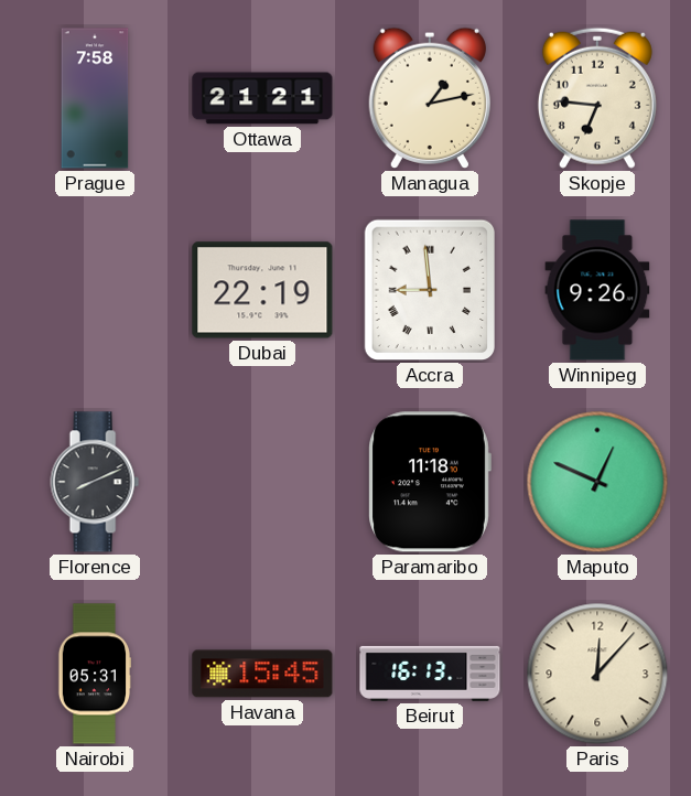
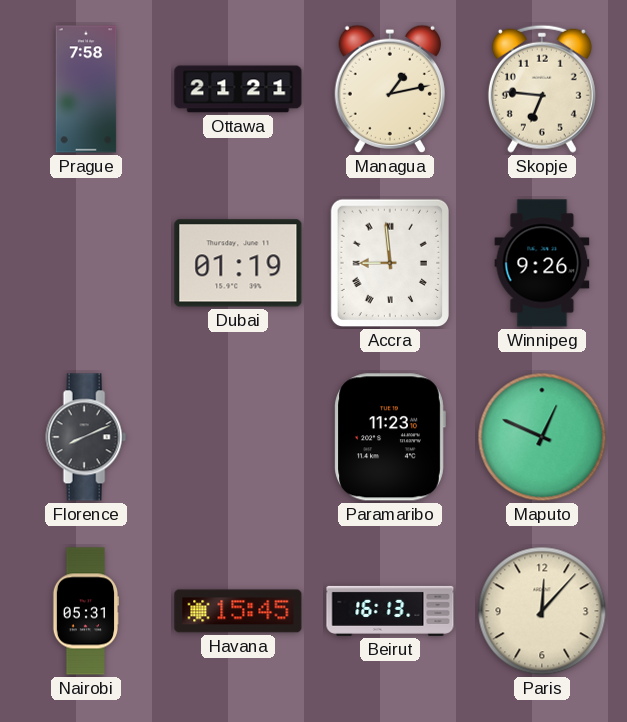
Dubai: 22:19 -> 01:19
Paramaribo: 11:18 -> 11:23
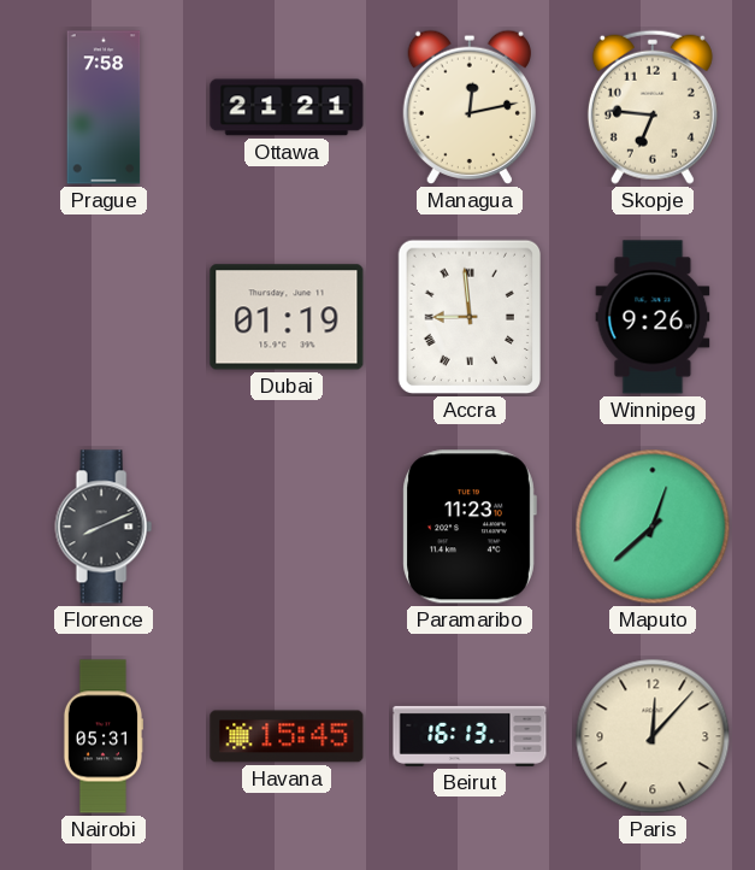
Managua: 1:13 -> 12:13
Maputo: 12:49 -> 12:38
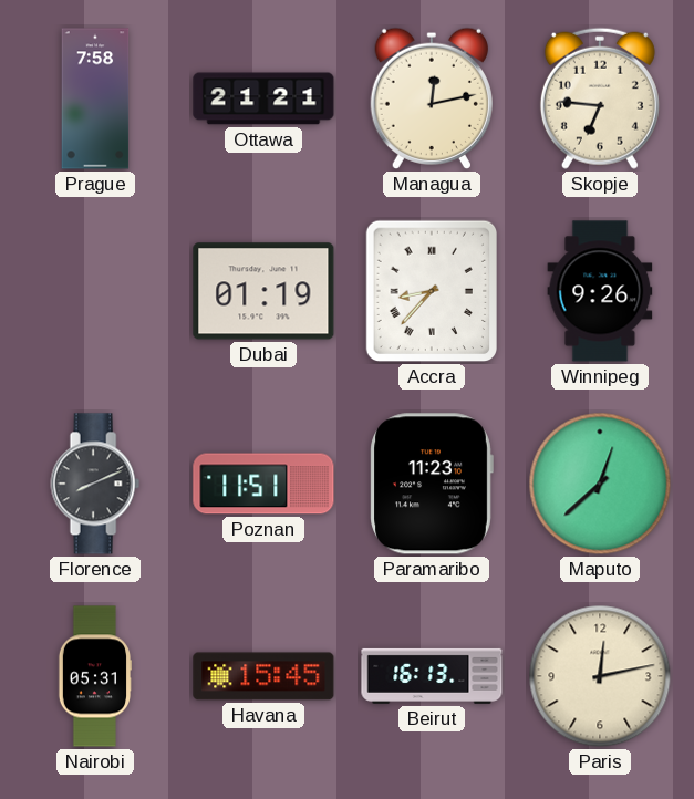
Accra: 8:59 -> 8:37
Poznan: none -> 11:51
Paris: 12:07 -> 12:13
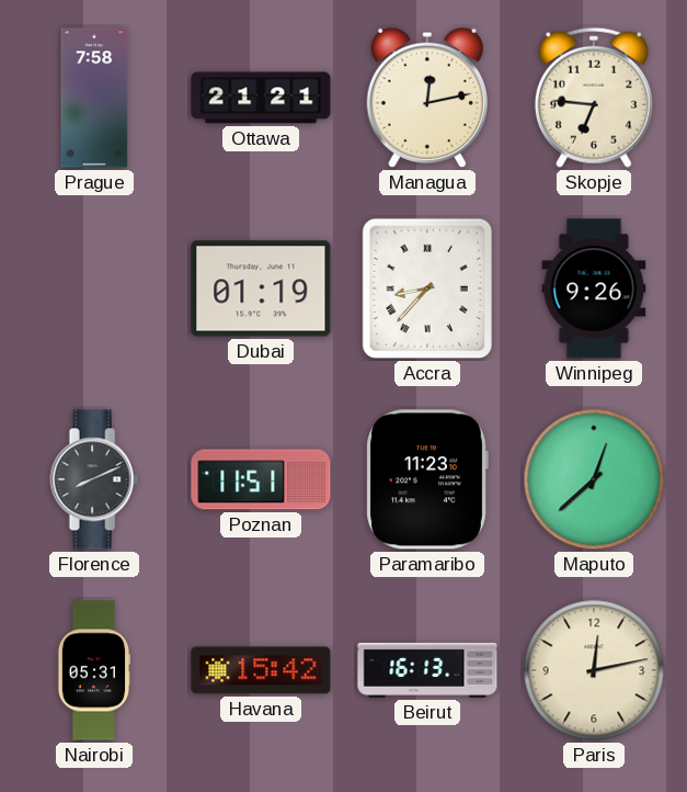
Havana: 15:45 -> 15:42
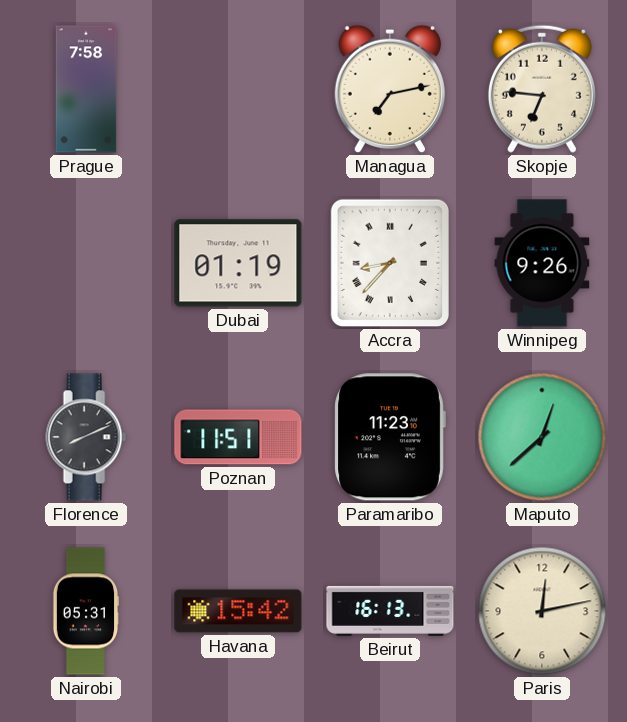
Ottawa: 21:21 -> none
Managua: 12:13 -> 7:13
